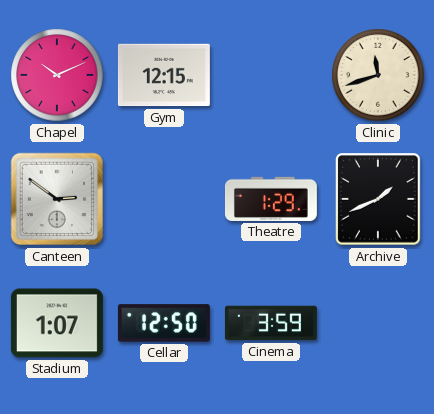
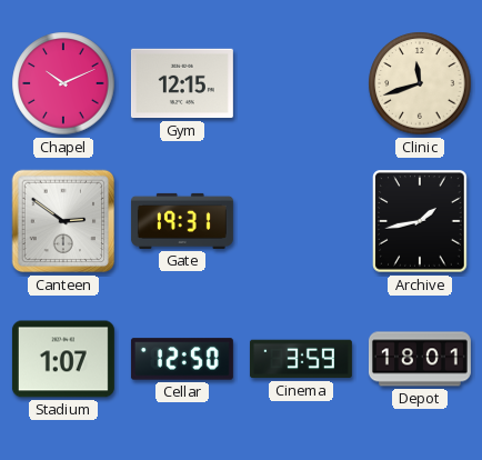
Gate: none -> 19:31
Theatre: 1:29 -> none
Archive: 1:41 -> 1:43
Depot: none -> 18:01
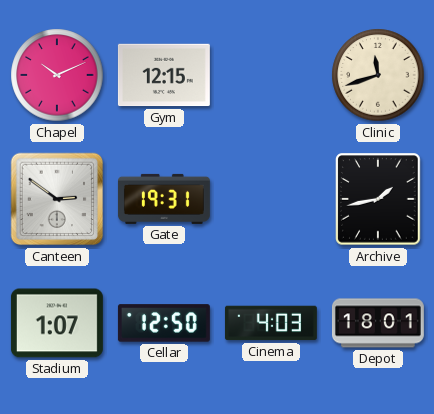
Cinema: 3:59 -> 4:03
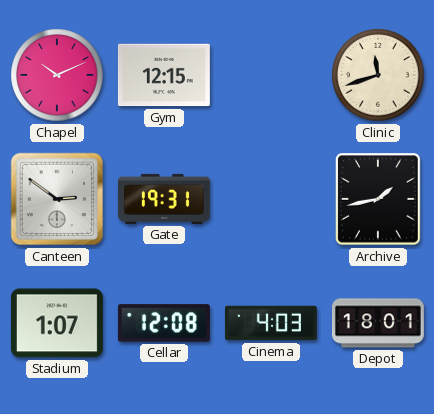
Cellar: 12:50 -> 12:08
